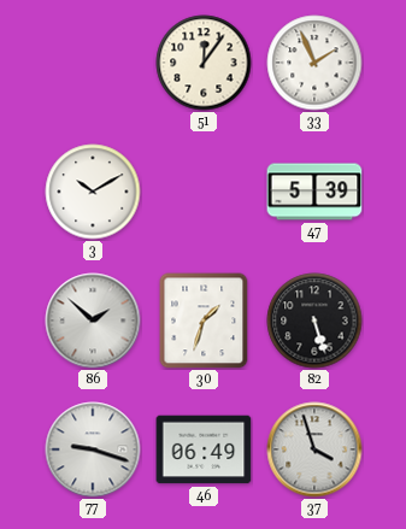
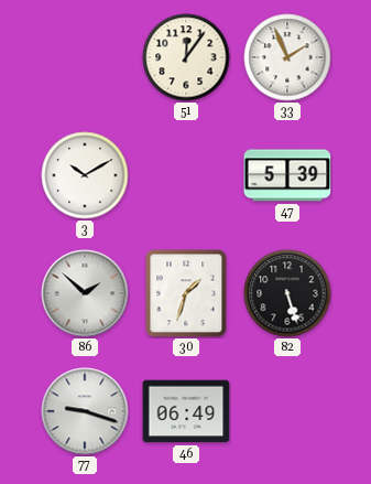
37: 3:57 -> none
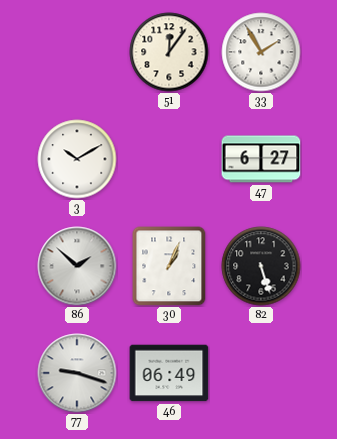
33: 1:56 -> 1:55
47: 5:39 -> 6:27
30: 1:33 -> 1:04
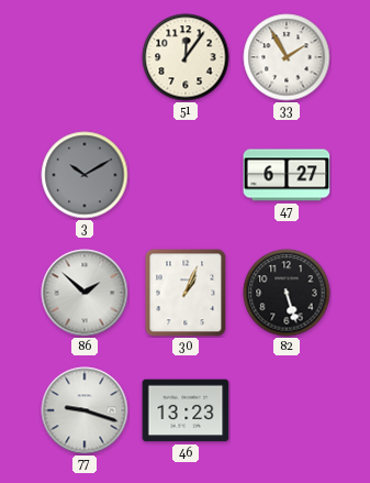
3 dial: white -> grey
46: 06:49 -> 13:23
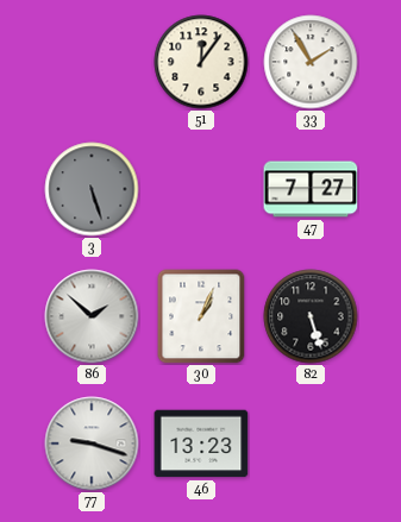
3: 10:10 -> 5:27
47: 6:27 -> 7:27
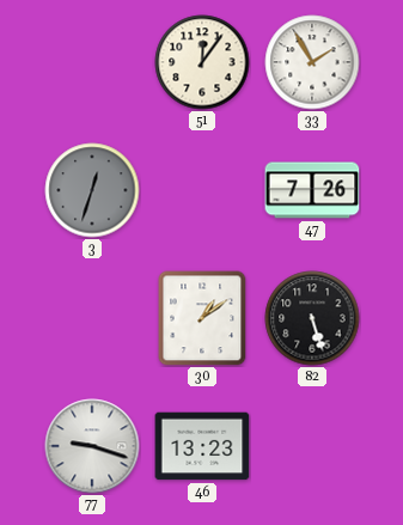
3: 5:27 -> 12:33
47: 7:27 -> 7:26
86: 1:52 -> none
30: 1:04 -> 1:09
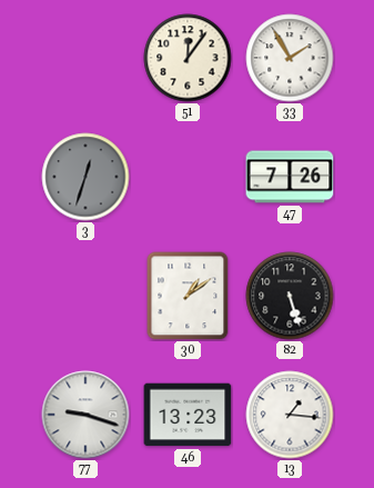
13: none -> 1:16
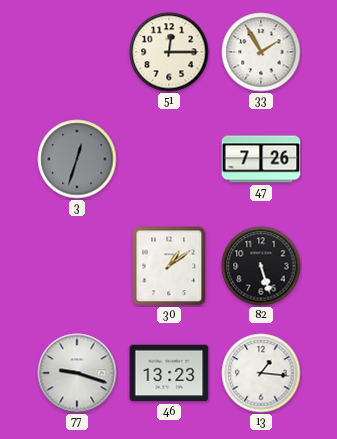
51: 12:06 -> 12:15
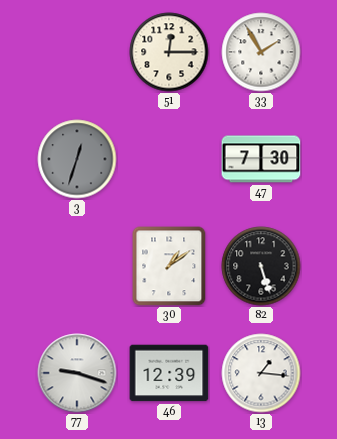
47: 7:26 -> 7:30
46: 13:23 -> 12:39
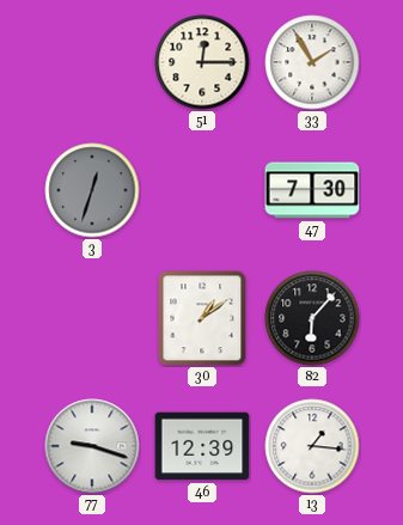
82: 5:27 -> 6:07
